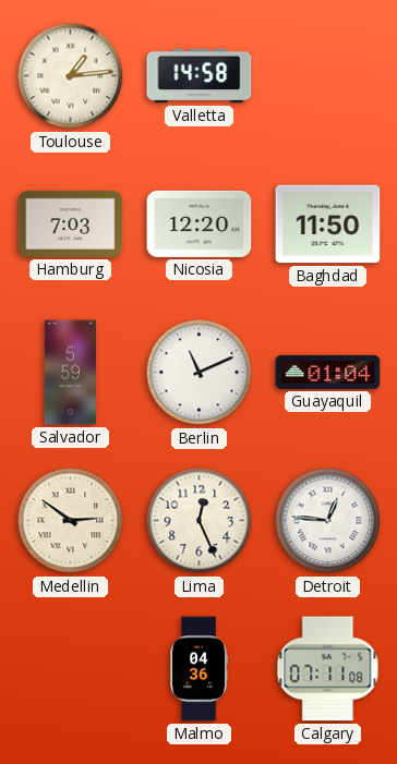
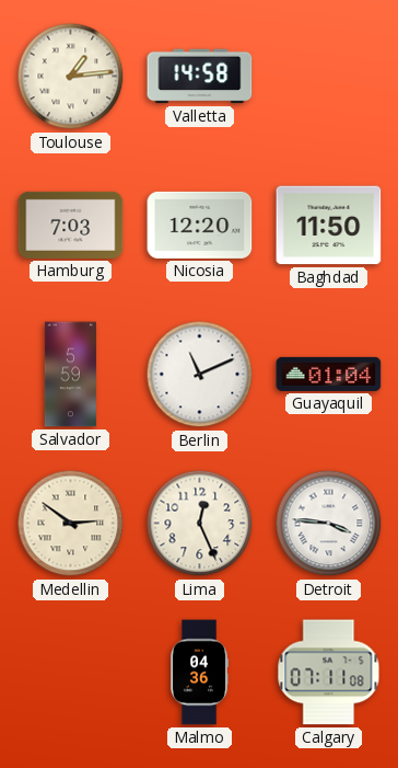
Detroit: 12:46 -> 3:46
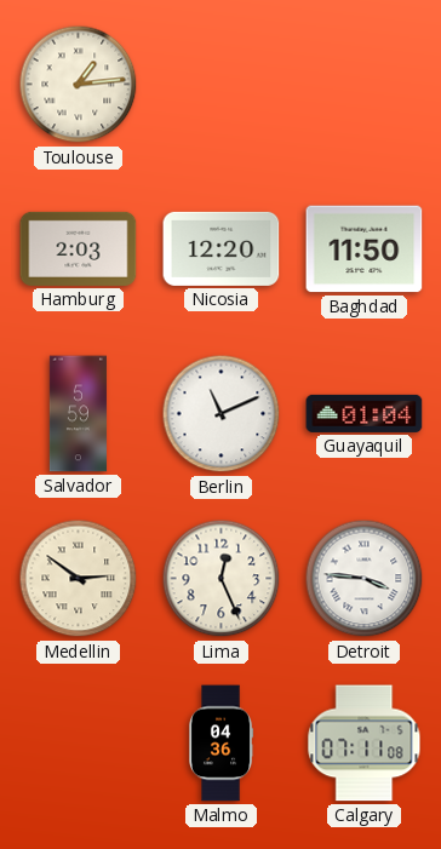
Valletta: 14:58 -> none
Hamburg: 7:03 -> 2:03
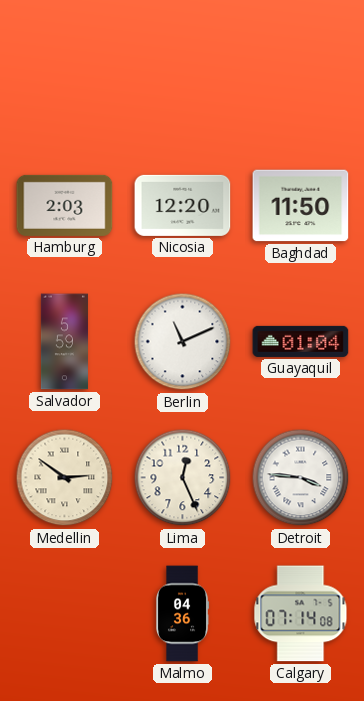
Toulouse: 1:14 -> none
Calgary: 07:11 -> 07:14
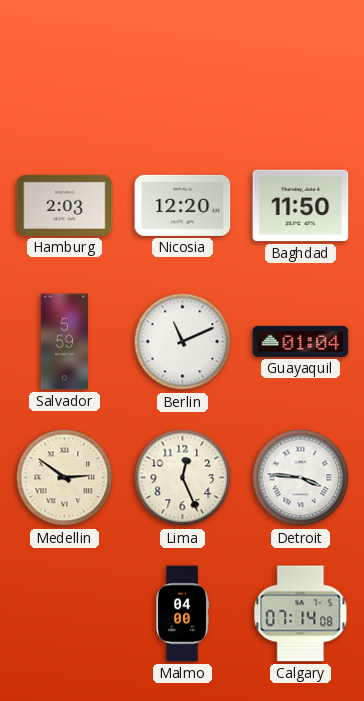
Malmo: 04:36 -> 04:00
